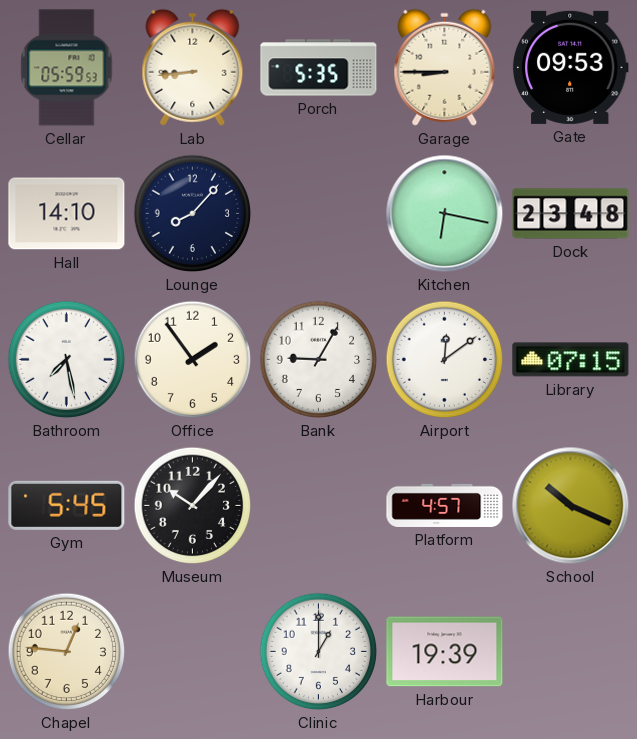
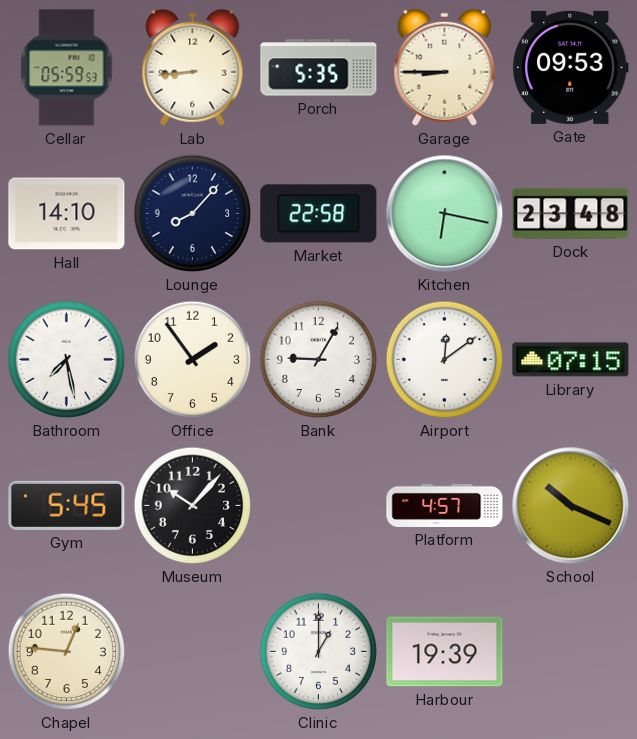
Market: none -> 22:58
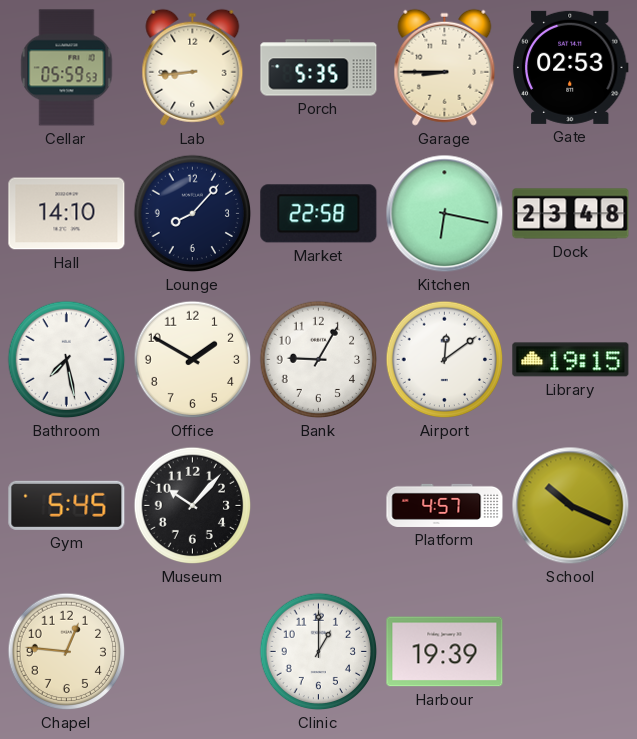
Gate: 09:53 -> 02:53
Office: 1:54 -> 1:50
Library: 07:15 -> 19:15
